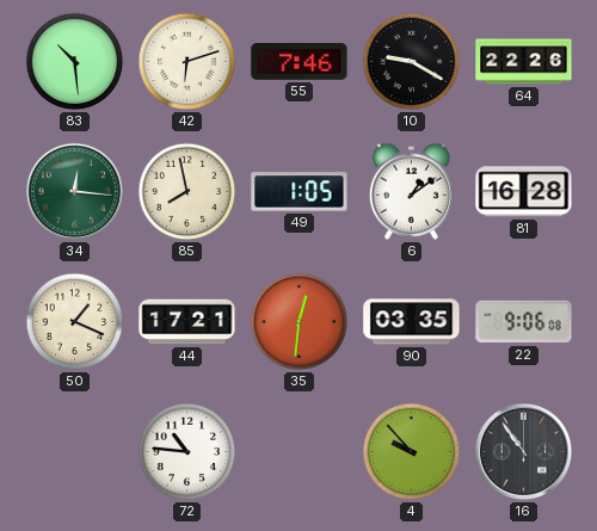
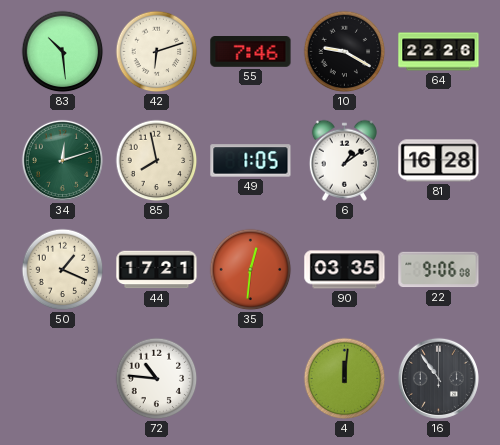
34: 12:16 -> 12:12
4: 9:53 -> 12:01
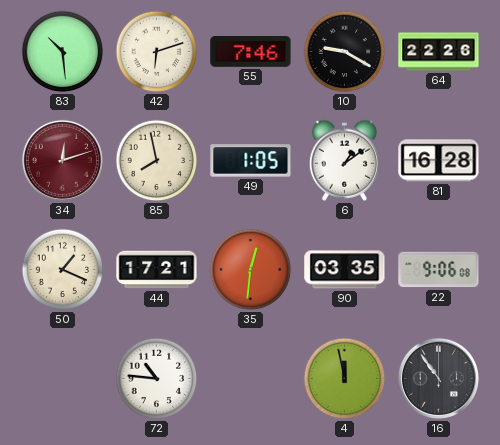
34 dial: green -> burgundy
4: 12:01 -> 11:58
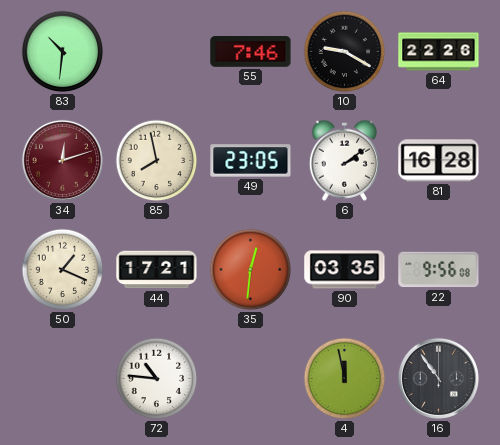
83: 10:29 -> 10:31
42: 6:12 -> none
49: 1:05 -> 23:05
6: 1:09 -> 2:09
22: 9:06 -> 9:56
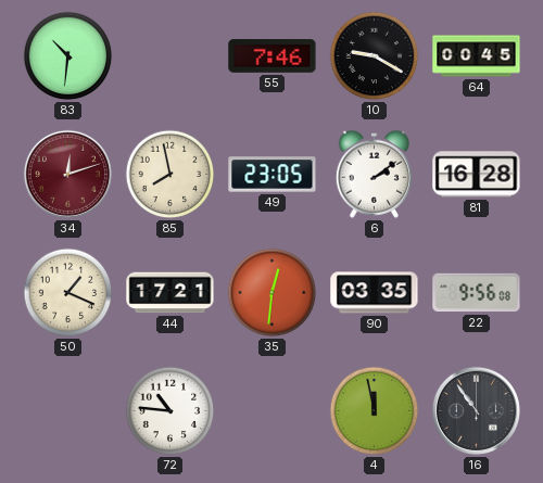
64: 22:26 -> 00:45
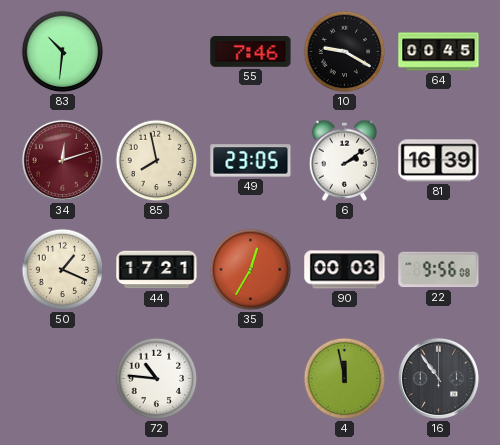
81: 16:28 -> 16:39
35: 12:31 -> 12:35
90: 03:35 -> 00:03
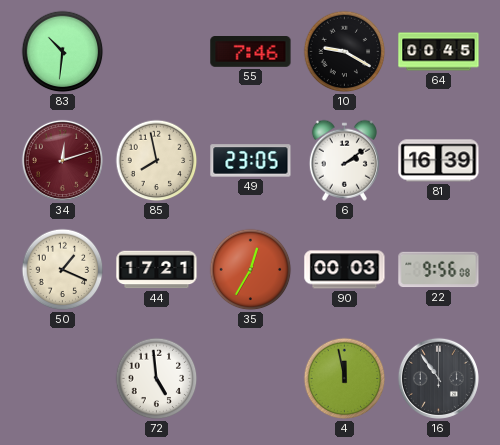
72: 10:46 -> 4:59
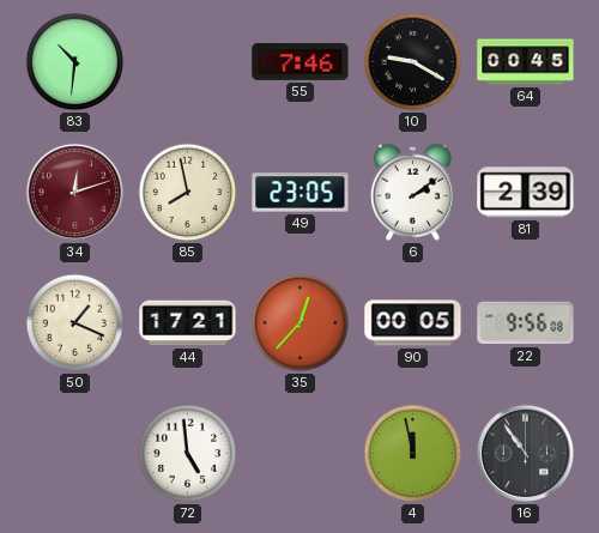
81: 16:39 -> 2:39
35: 12:35 -> 12:37
90: 00:03 -> 00:05
